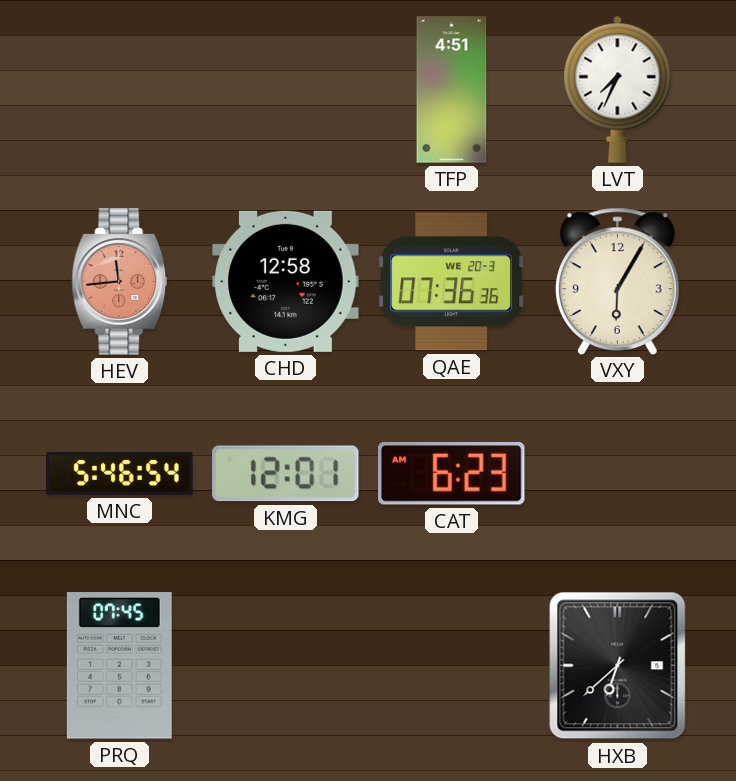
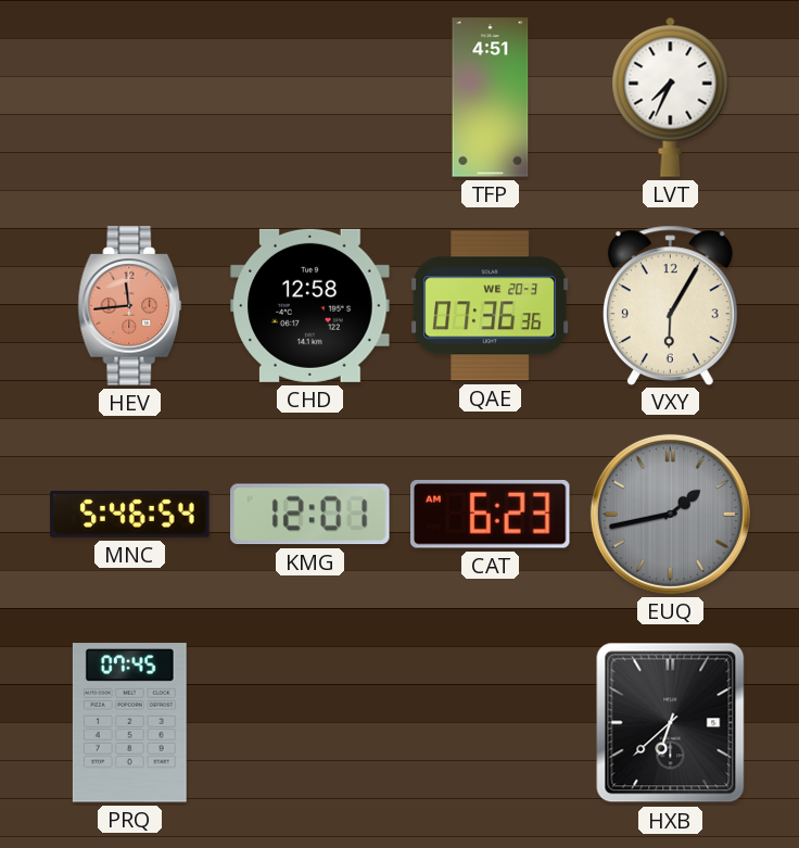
EUQ: none -> 1:43
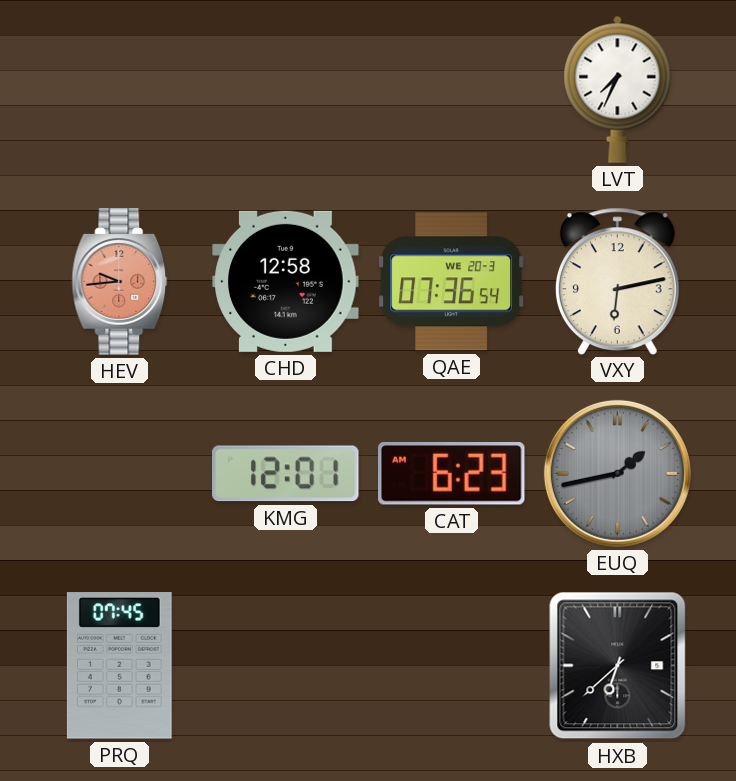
TFP: 4:51 -> none
HEV: 11:44 -> 9:44
QAE: 07:36:36 -> 07:36:54
VXY: 6:05 -> 6:13
MNC: 5:46 -> none
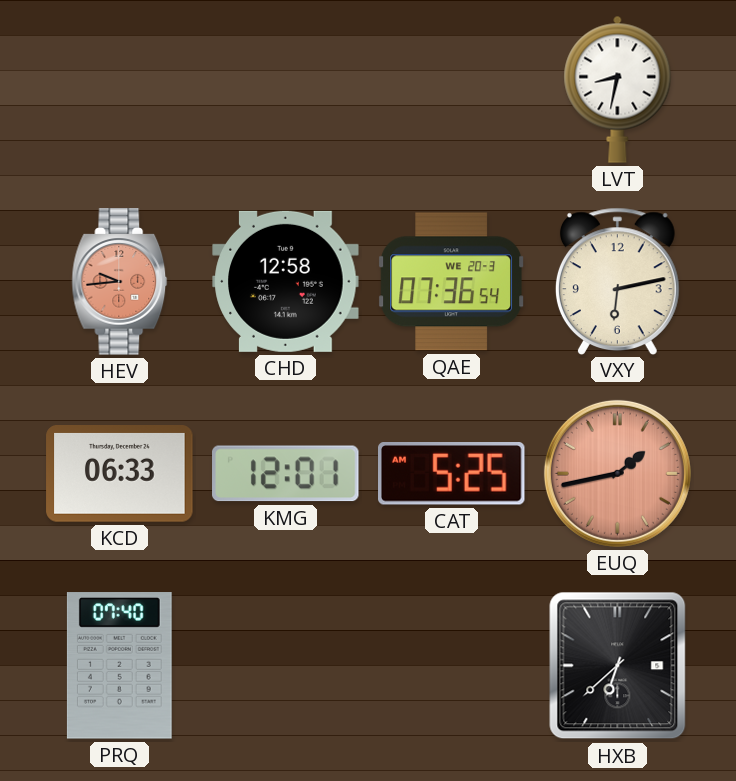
LVT: 7:34 -> 8:32
KCD: none -> 06:33
CAT: 6:23 -> 5:25
EUQ dial: grey -> salmon
PRQ: 07:45 -> 07:40
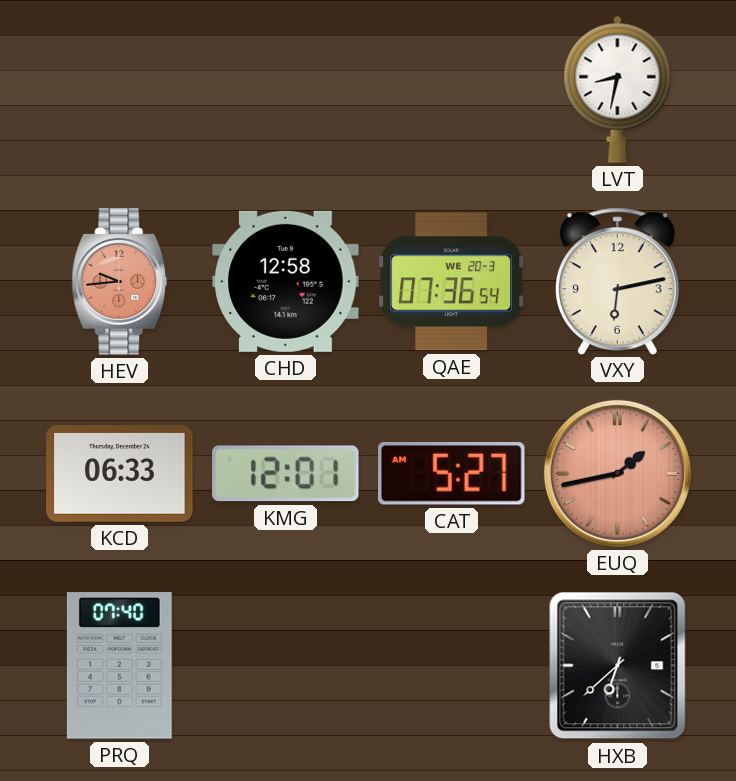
CAT: 5:25 -> 5:27
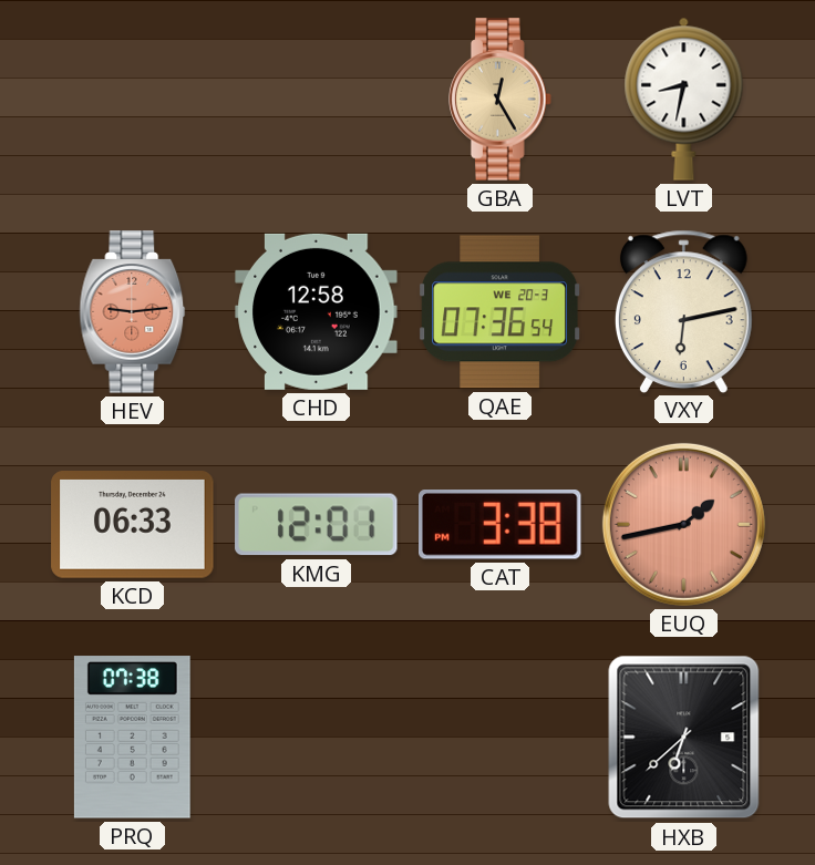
GBA: none -> 12:25
HEV: 9:44 -> 9:14
CAT: 5:27 -> 3:38
PRQ: 07:40 -> 07:38
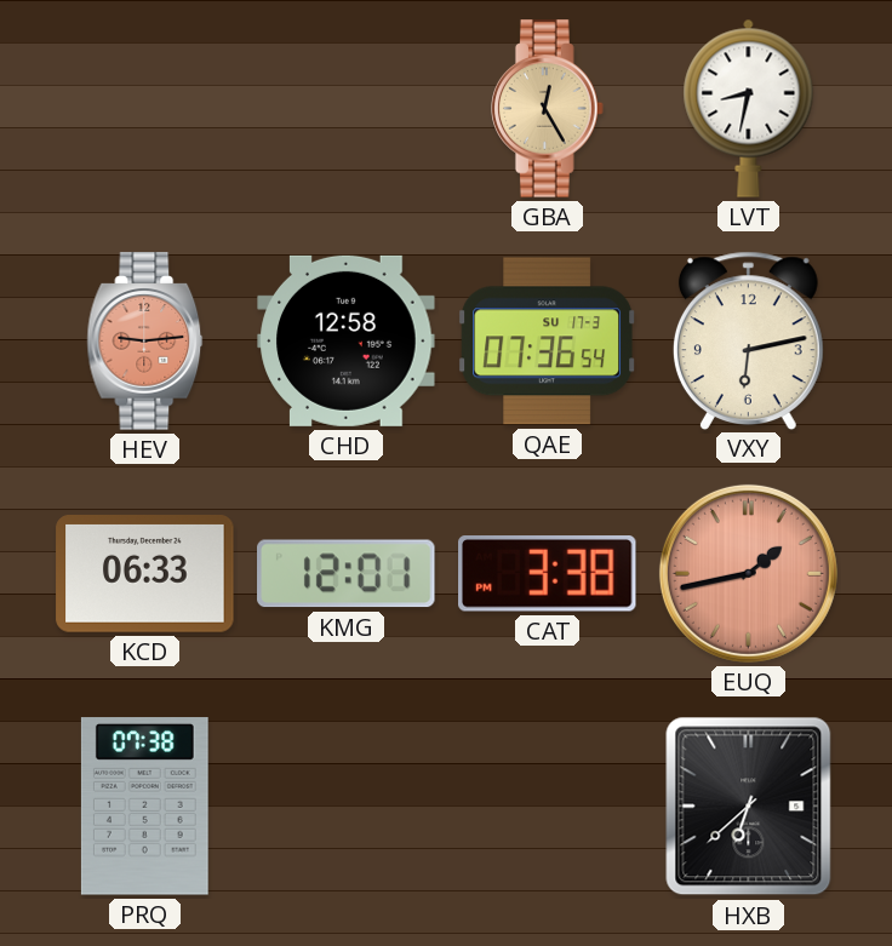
QAE date: WE 20-3 -> SU 17-3
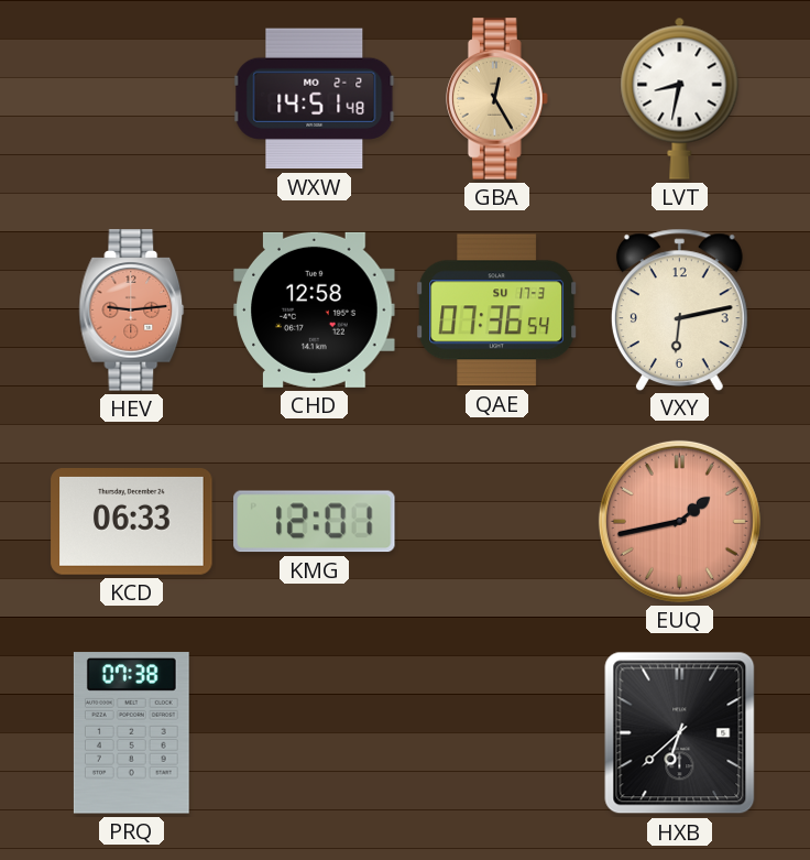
WXW: none -> 14:51
CAT: 3:38 -> none
